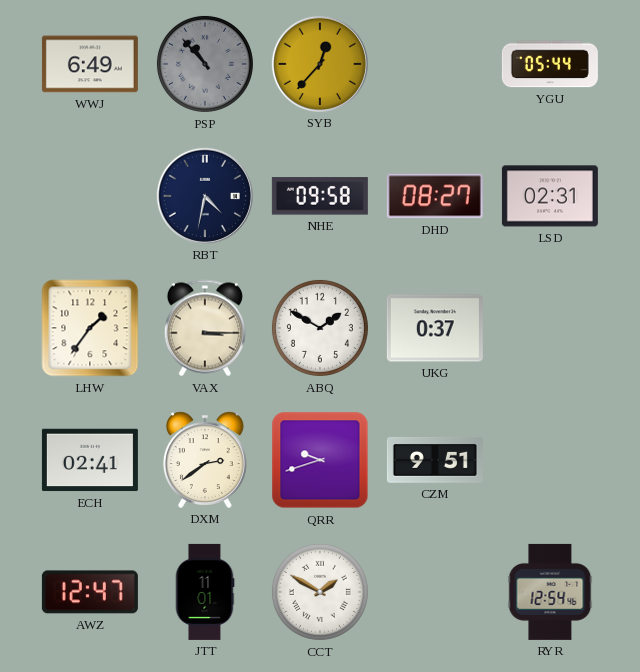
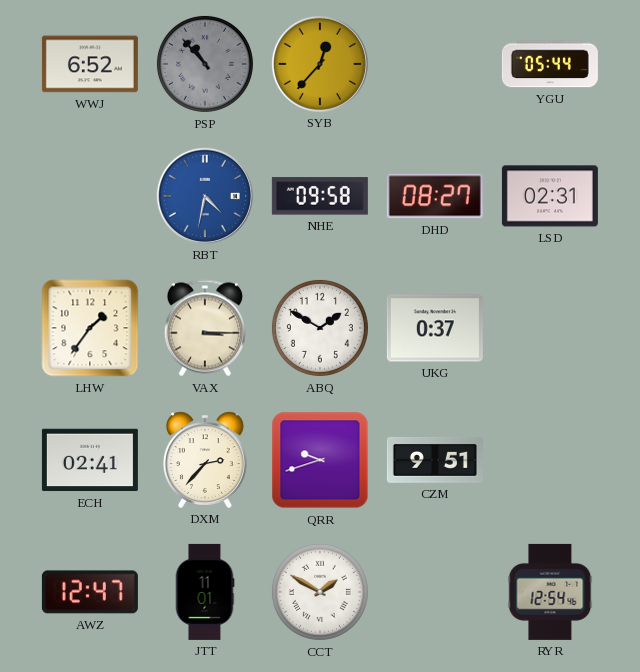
WWJ: 6:49 -> 6:52
RBT dial: navy -> blue
DXM: 2:39 -> 2:37
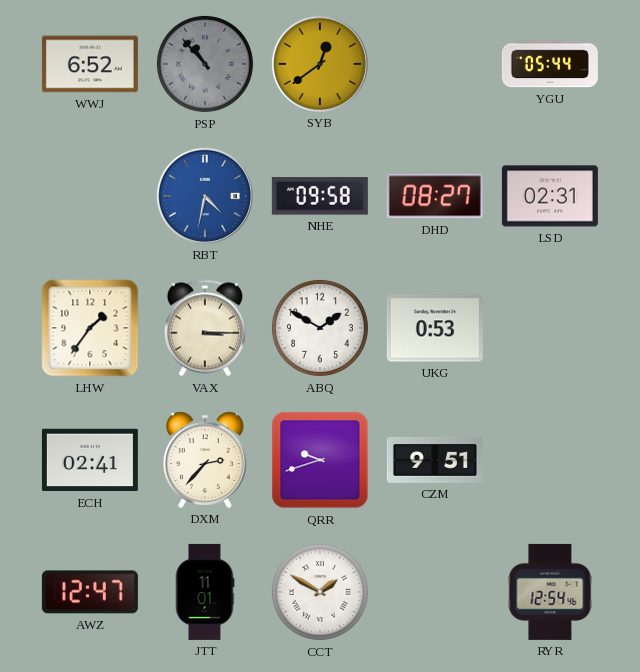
SYB: 12:37 -> 12:39
UKG: 0:37 -> 0:53
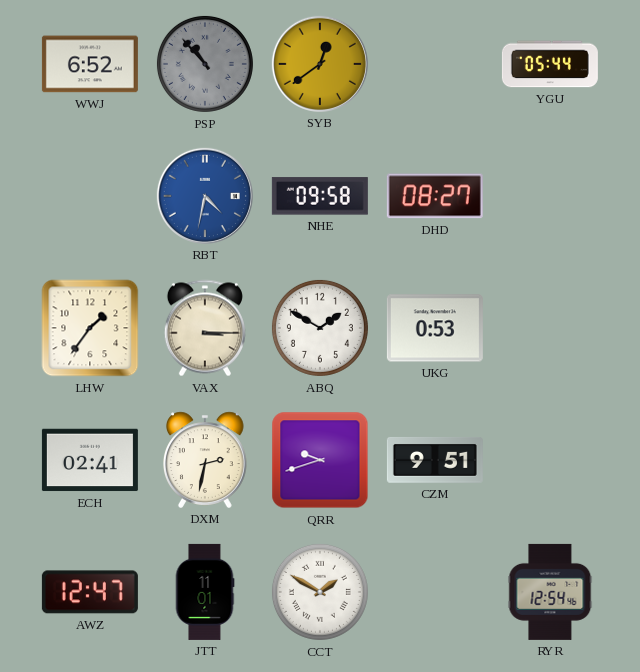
LSD: 02:31 -> none
DXM: 2:37 -> 2:32
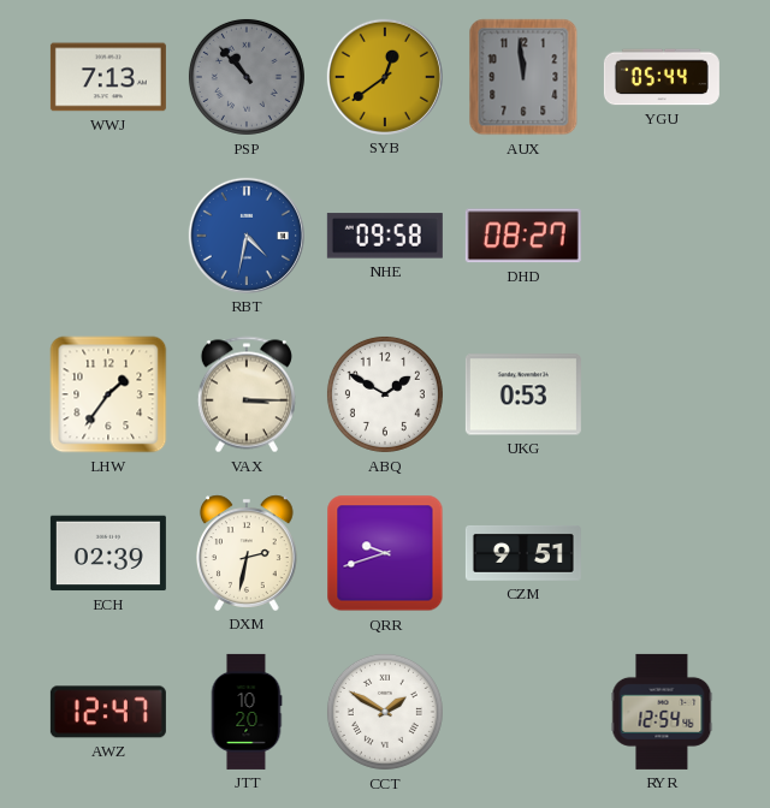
WWJ: 6:52 -> 7:13
AUX: none -> 11:59
ECH: 02:41 -> 02:39
JTT: 11:01 -> 10:20
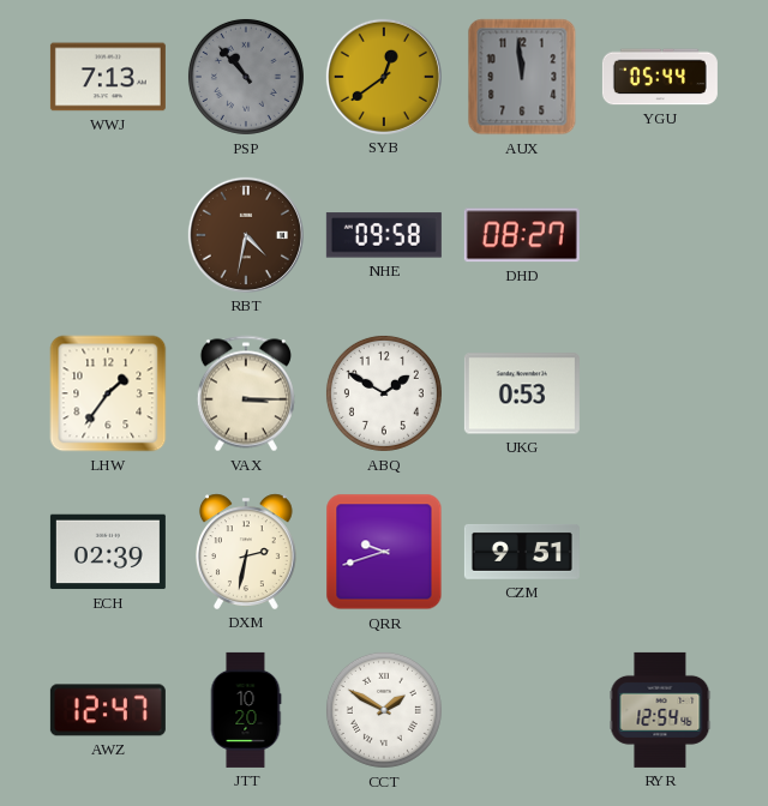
RBT dial: blue -> brown
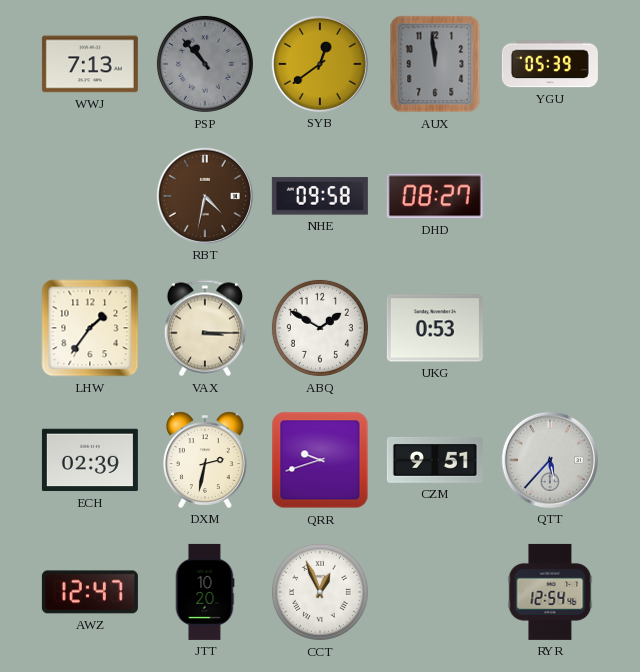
YGU: 05:44 -> 05:39
QTT: none -> 5:37
CCT: 1:50 -> 12:56
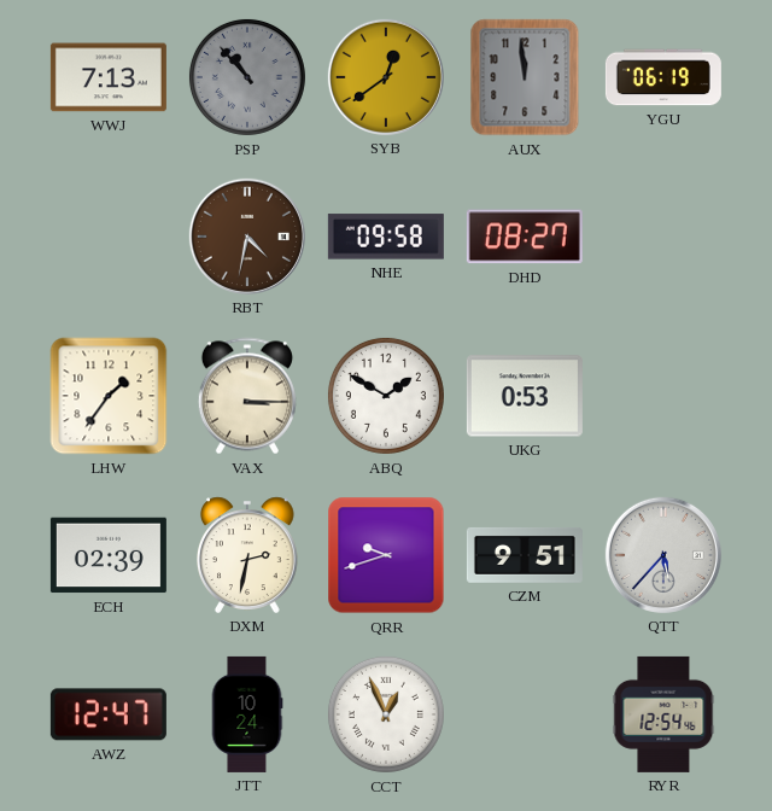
YGU: 05:39 -> 06:19
JTT: 10:20 -> 10:24
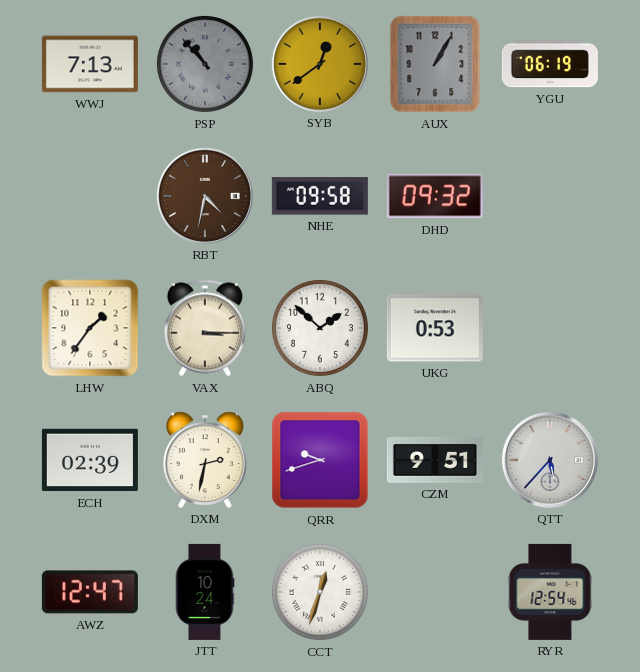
AUX: 11:59 -> 1:05
DHD: 08:27 -> 09:32
ABQ: 1:50 -> 1:52
CCT: 12:56 -> 12:33
